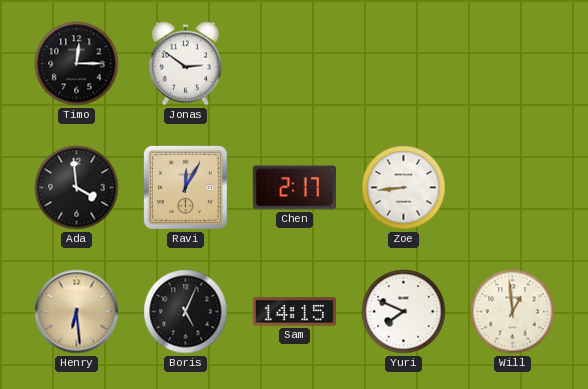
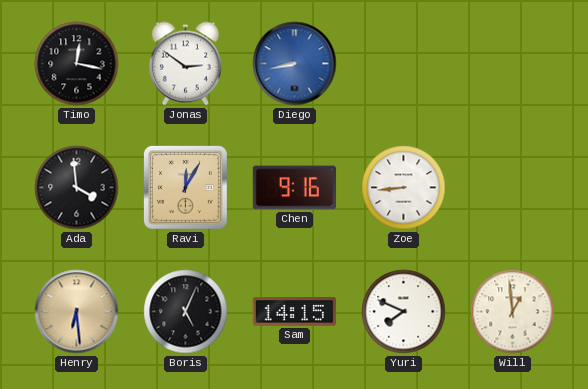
Timo: 12:15 -> 12:17
Diego: none -> 8:43
Chen: 2:17 -> 9:16
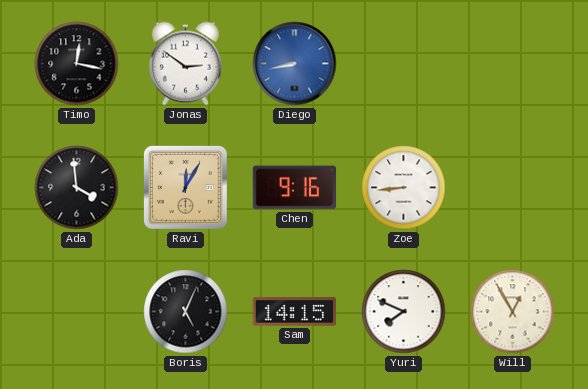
Henry: 6:29 -> none
Will: 12:59 -> 12:55
